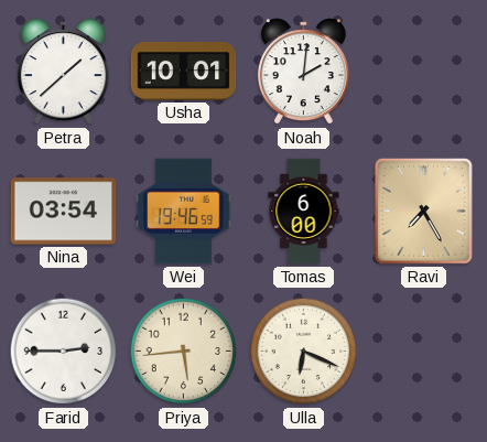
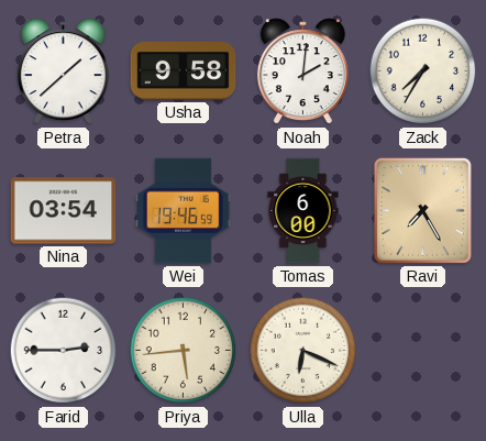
Usha: 10:01 -> 9:58
Zack: none -> 7:35
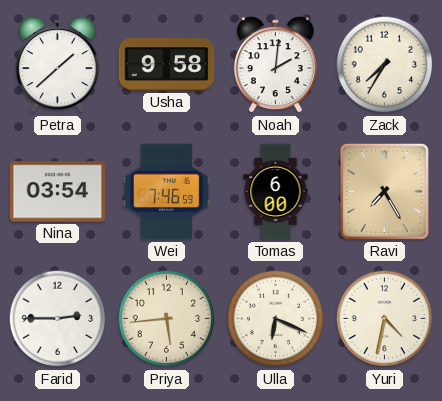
Wei: 19:46 -> 7:46
Yuri: none -> 4:32
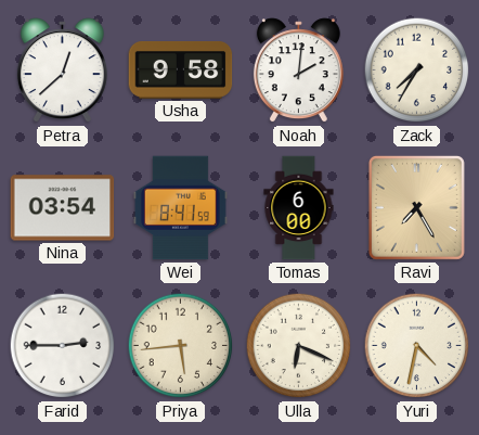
Petra: 1:38 -> 12:38
Wei: 7:46 -> 8:41
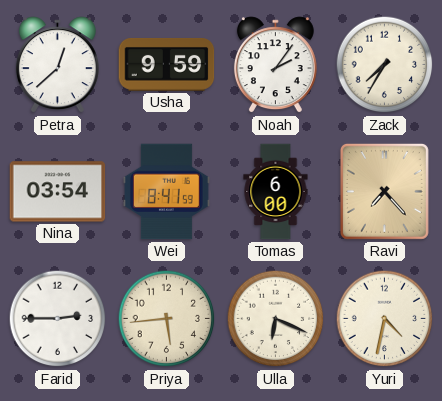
Usha: 9:58 -> 9:59
Noah: 2:01 -> 2:06
Ravi: 7:25 -> 7:23
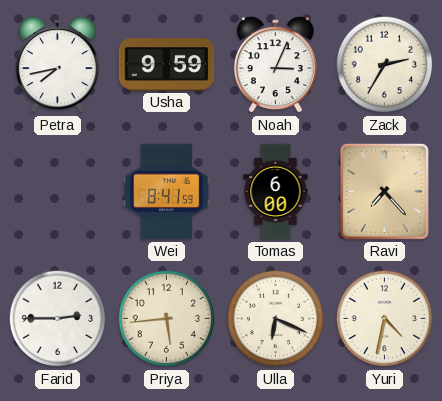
Petra: 12:38 -> 7:43
Noah: 2:06 -> 3:04
Zack: 7:35 -> 2:35
Nina: 03:54 -> none
